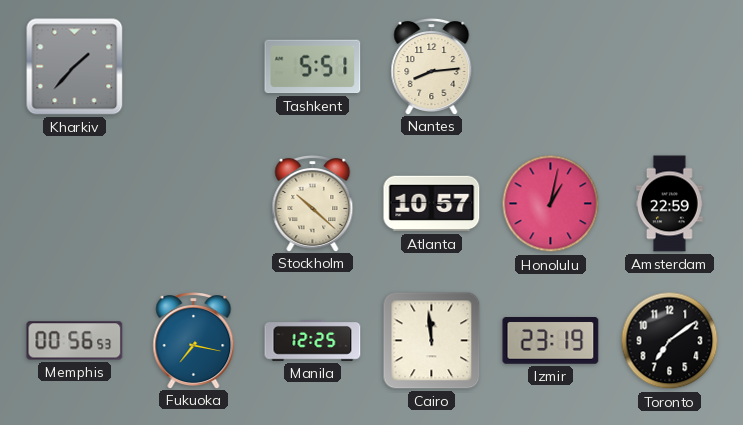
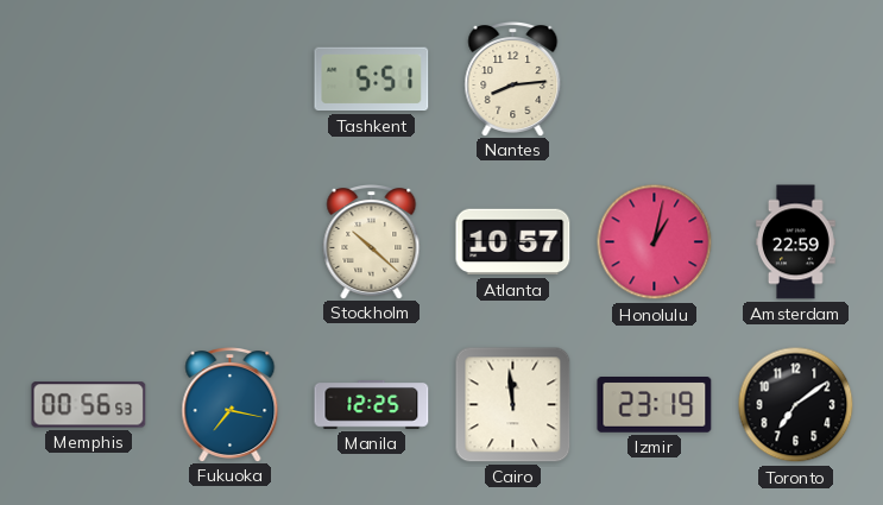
Kharkiv: 1:37 -> none
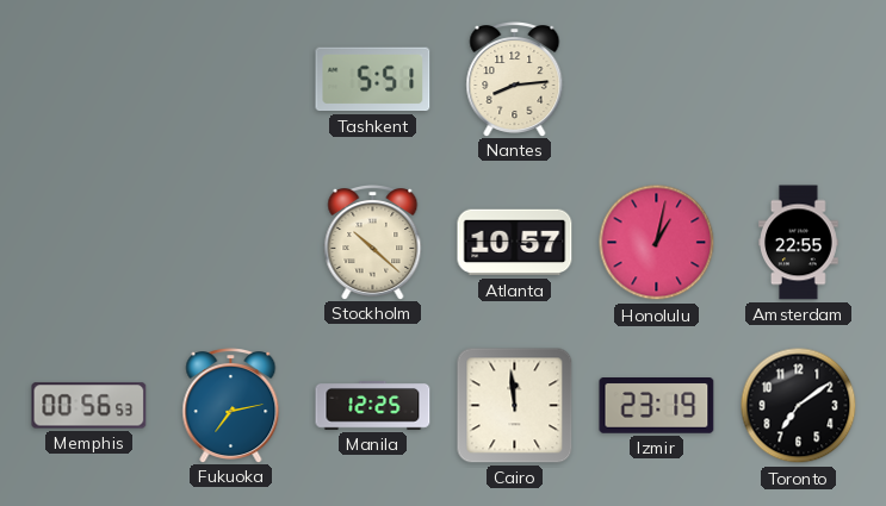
Amsterdam: 22:59 -> 22:55
Fukuoka: 7:17 -> 7:13
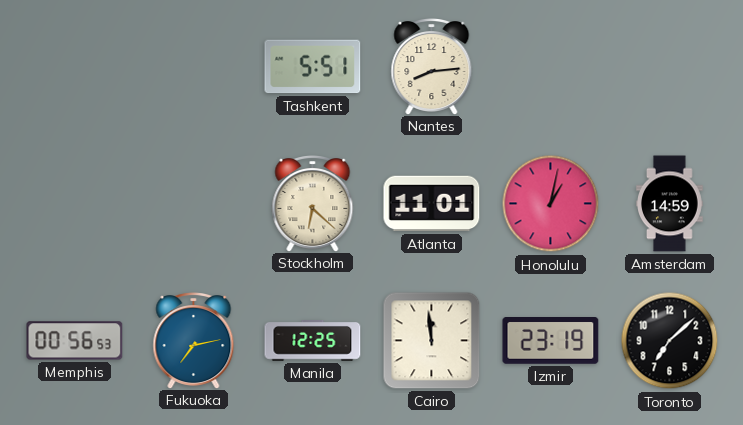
Stockholm: 10:22 -> 6:22
Atlanta: 10:57 -> 11:01
Amsterdam: 22:55 -> 14:59
Toronto: 7:09 -> 7:08
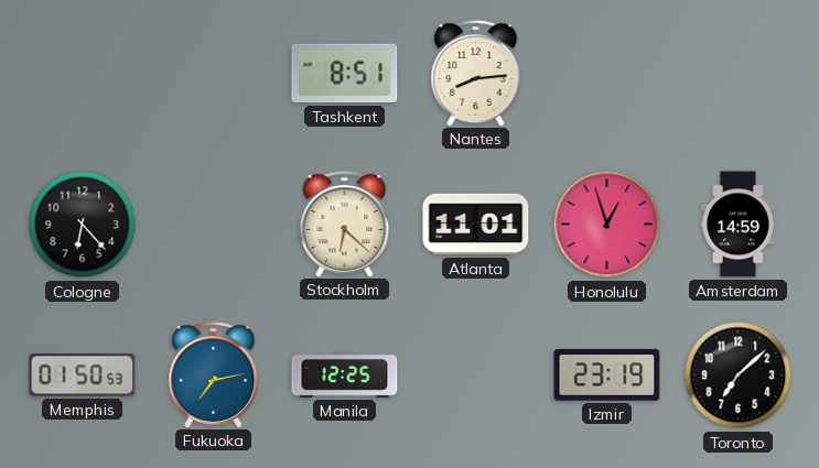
Tashkent: 5:51 -> 8:51
Cologne: none -> 6:23
Honolulu: 1:02 -> 12:57
Memphis: 00:56 -> 01:50
Cairo: 11:59 -> none
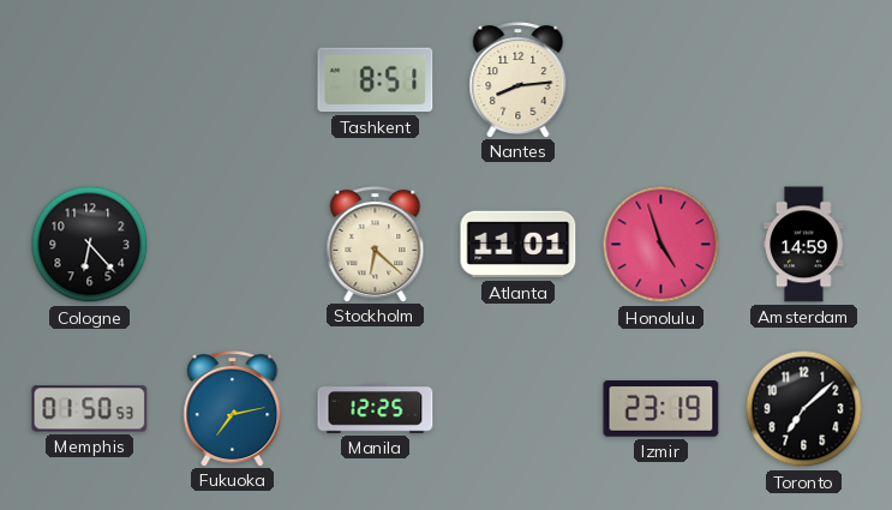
Honolulu: 12:57 -> 4:57
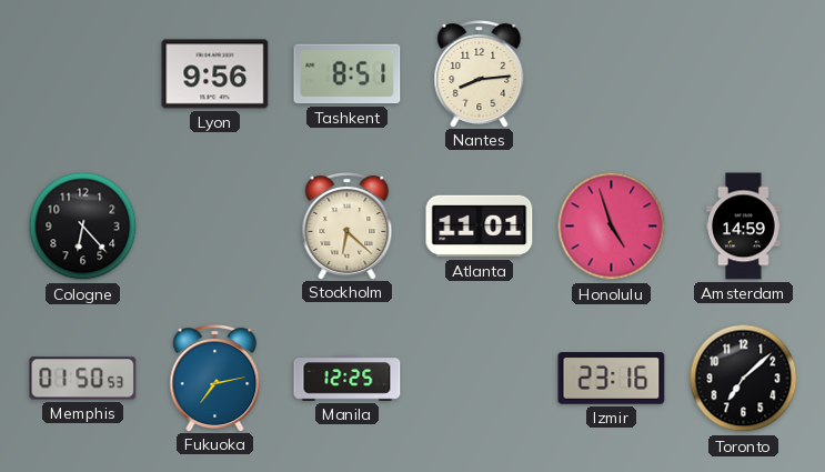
Lyon: none -> 9:56
Izmir: 23:19 -> 23:16
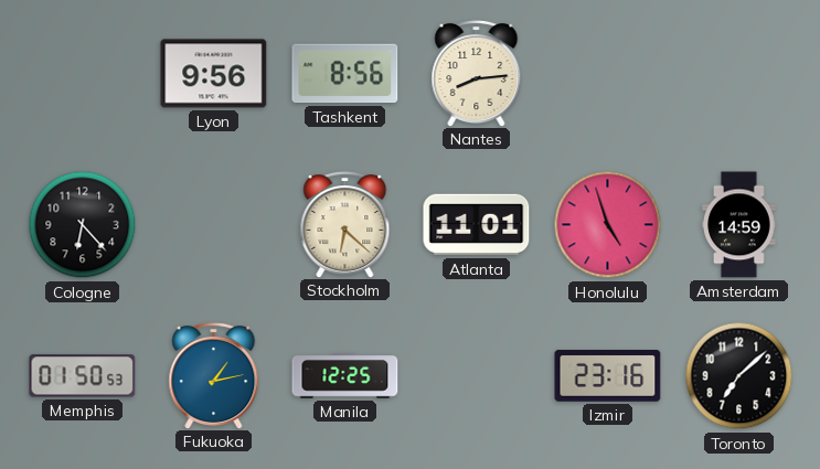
Tashkent: 8:51 -> 8:56
Fukuoka: 7:13 -> 1:13
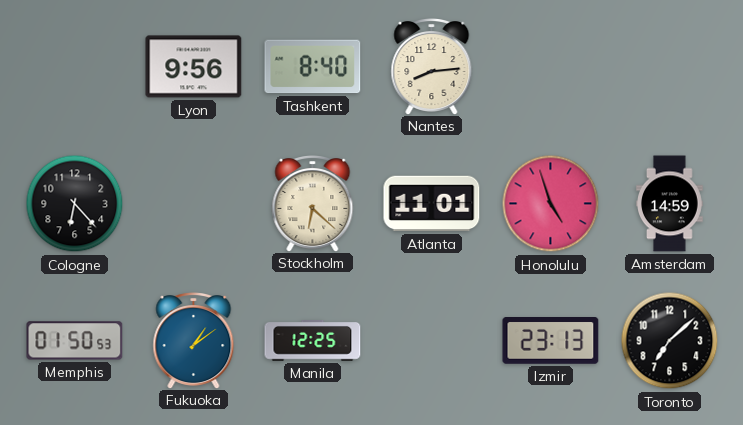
Tashkent: 8:56 -> 8:40
Fukuoka: 1:13 -> 1:09
Izmir: 23:16 -> 23:13
